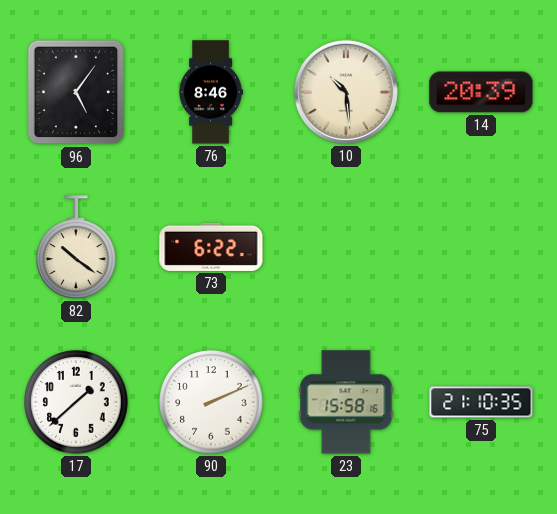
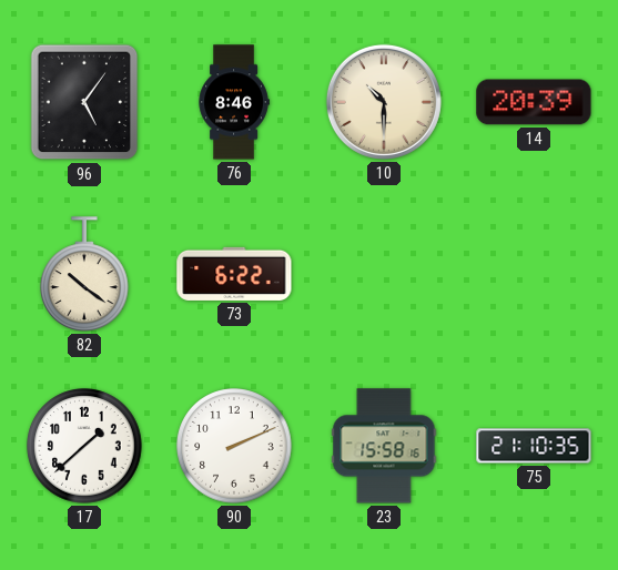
10: 10:29 -> 10:30
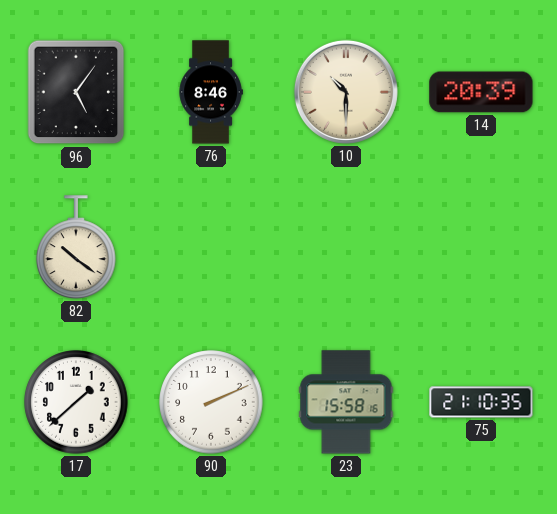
73: 6:22 -> none
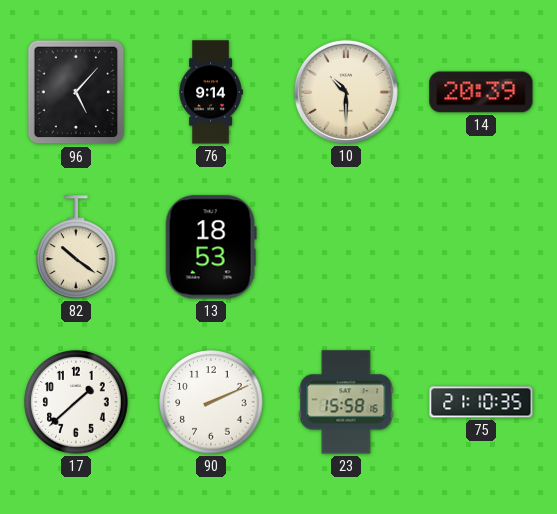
96: 5:06 -> 5:07
76: 8:46 -> 9:14
13: none -> 18:53
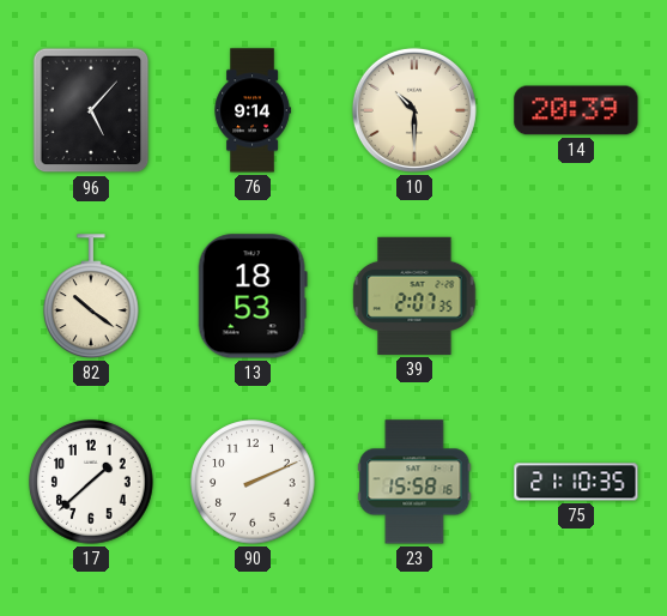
39: none -> 2:07
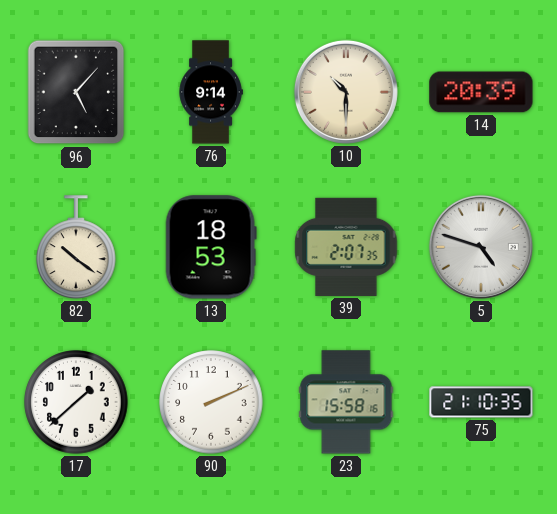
5: none -> 4:48
